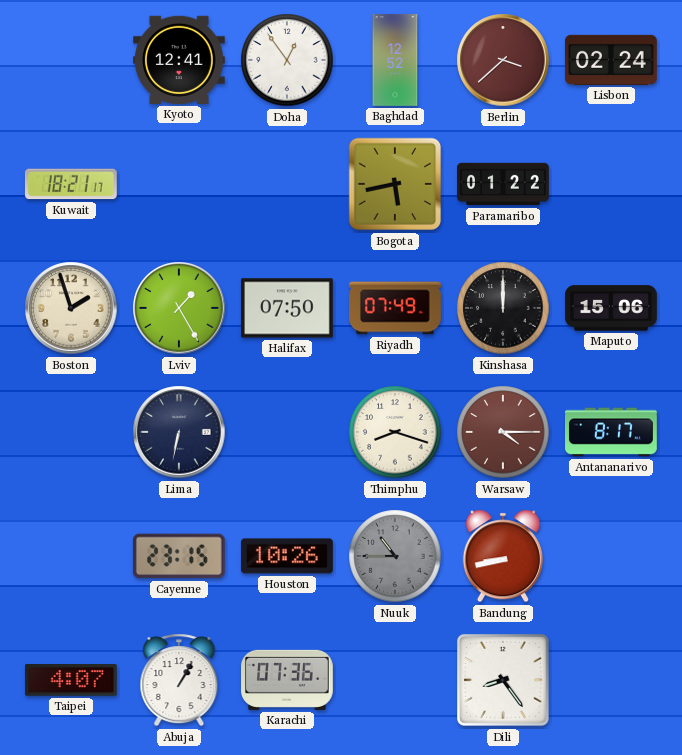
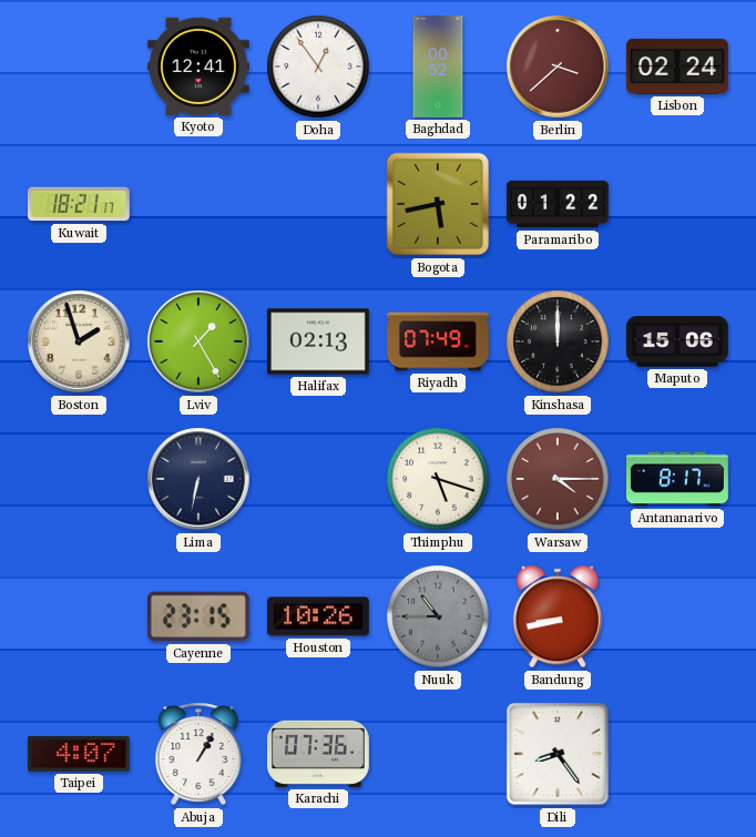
Baghdad: 12:52 -> 00:52
Halifax: 07:50 -> 02:13
Thimphu: 8:18 -> 5:18
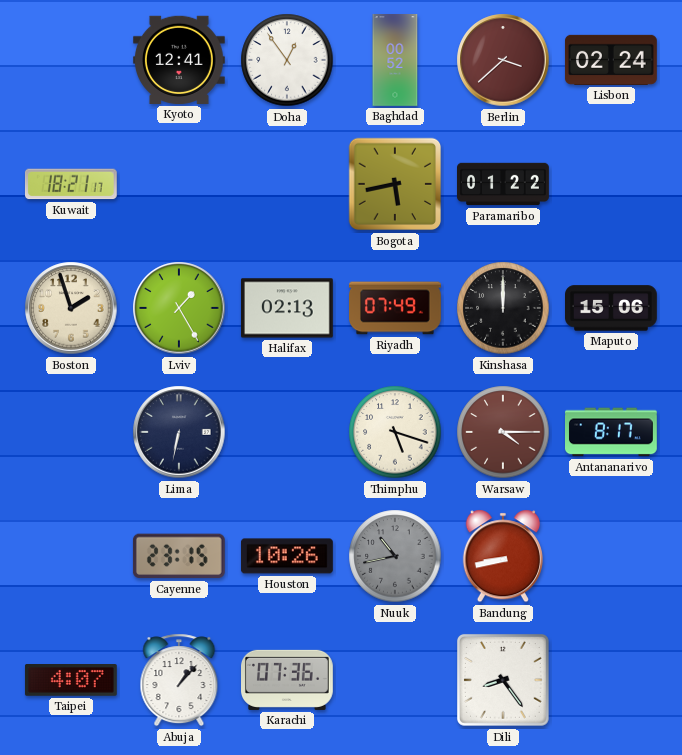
Nuuk: 10:45 -> 10:43
Abuja: 1:05 -> 1:07
